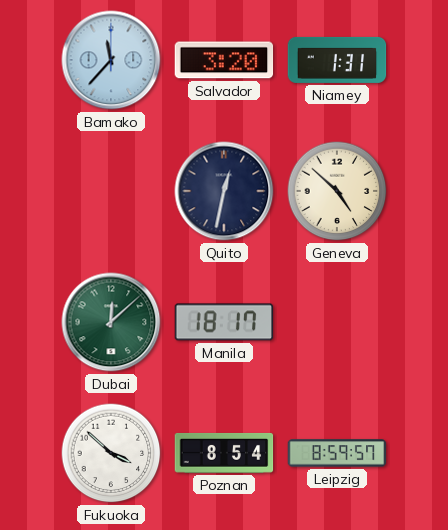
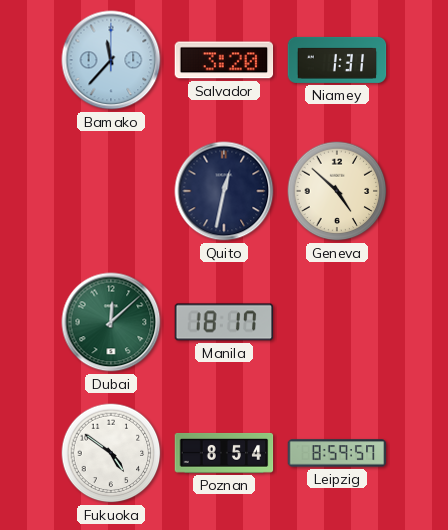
Fukuoka: 3:52 -> 4:51
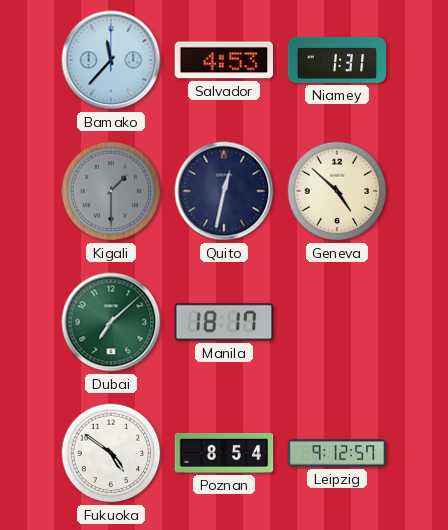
Salvador: 3:20 -> 4:53
Kigali: none -> 1:30
Dubai: 12:08 -> 7:08
Leipzig: 8:59 -> 9:12
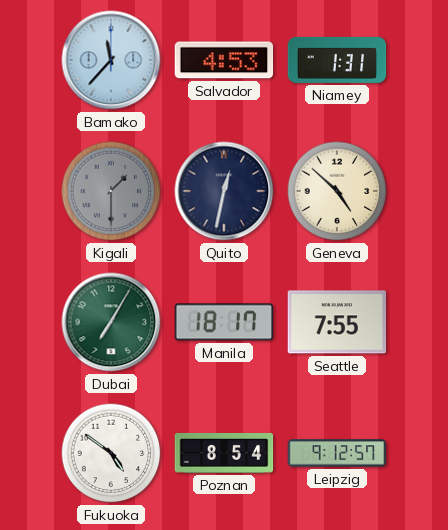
Dubai: 7:08 -> 7:05
Seattle: none -> 7:55
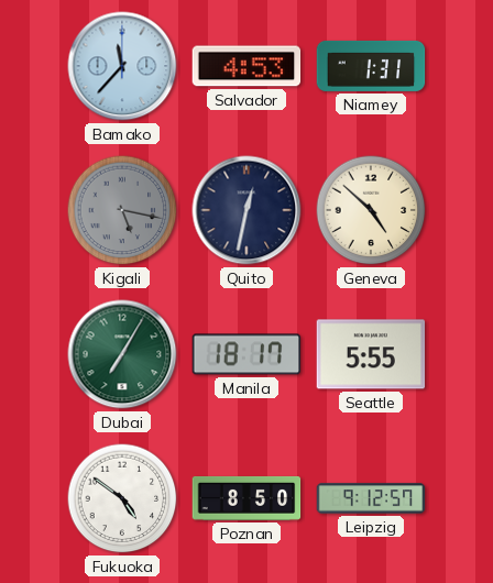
Kigali: 1:30 -> 5:17
Seattle: 7:55 -> 5:55
Poznan: 8:54 -> 8:50
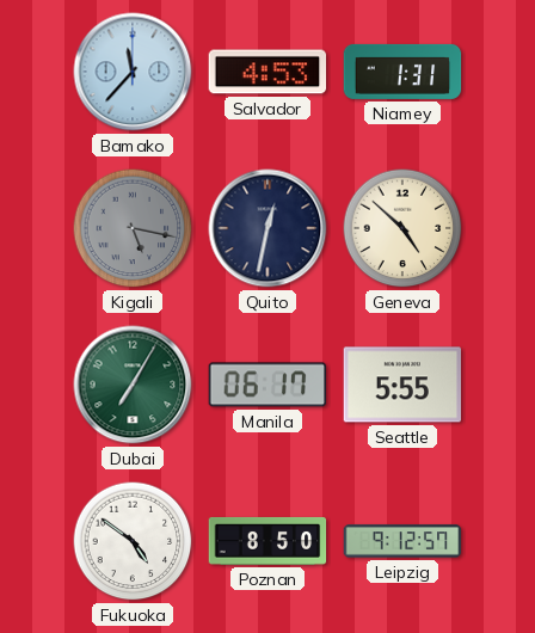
Manila: 18:17 -> 06:17
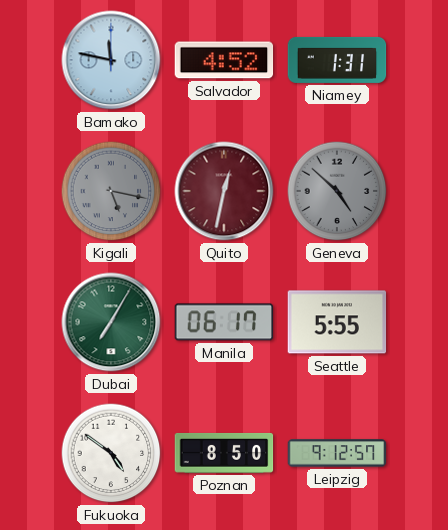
Bamako: 11:37 -> 11:47
Salvador: 4:53 -> 4:52
Quito dial: navy -> burgundy
Geneva dial: cream -> grey
